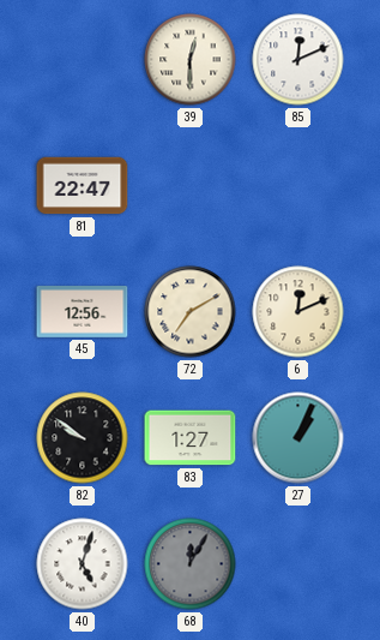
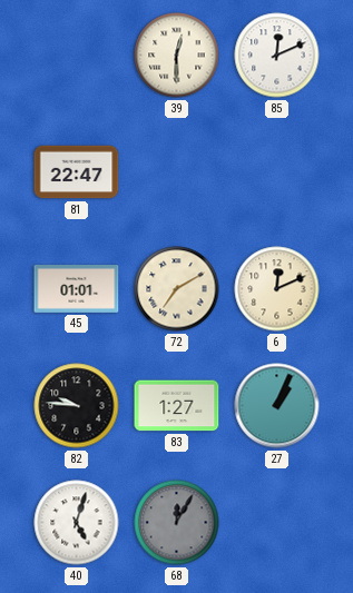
45: 12:56 -> 01:01
82: 9:51 -> 9:46
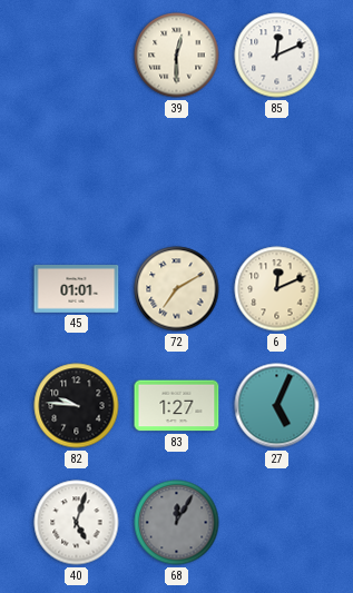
81: 22:47 -> none
27: 1:04 -> 5:04
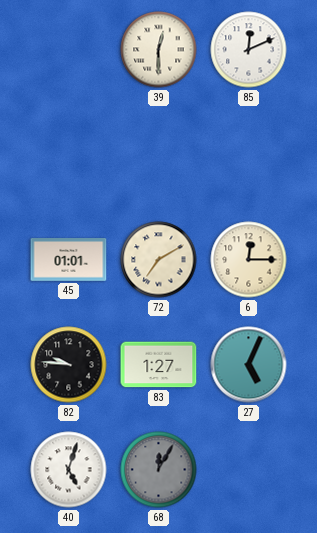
6: 12:11 -> 12:15
